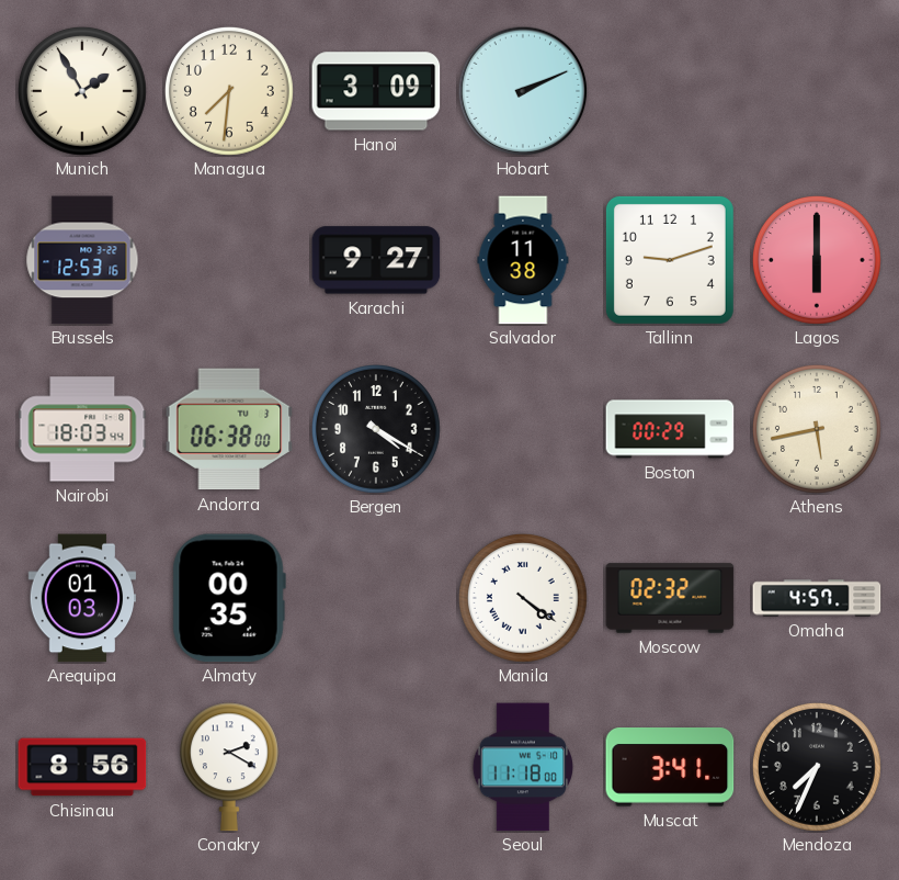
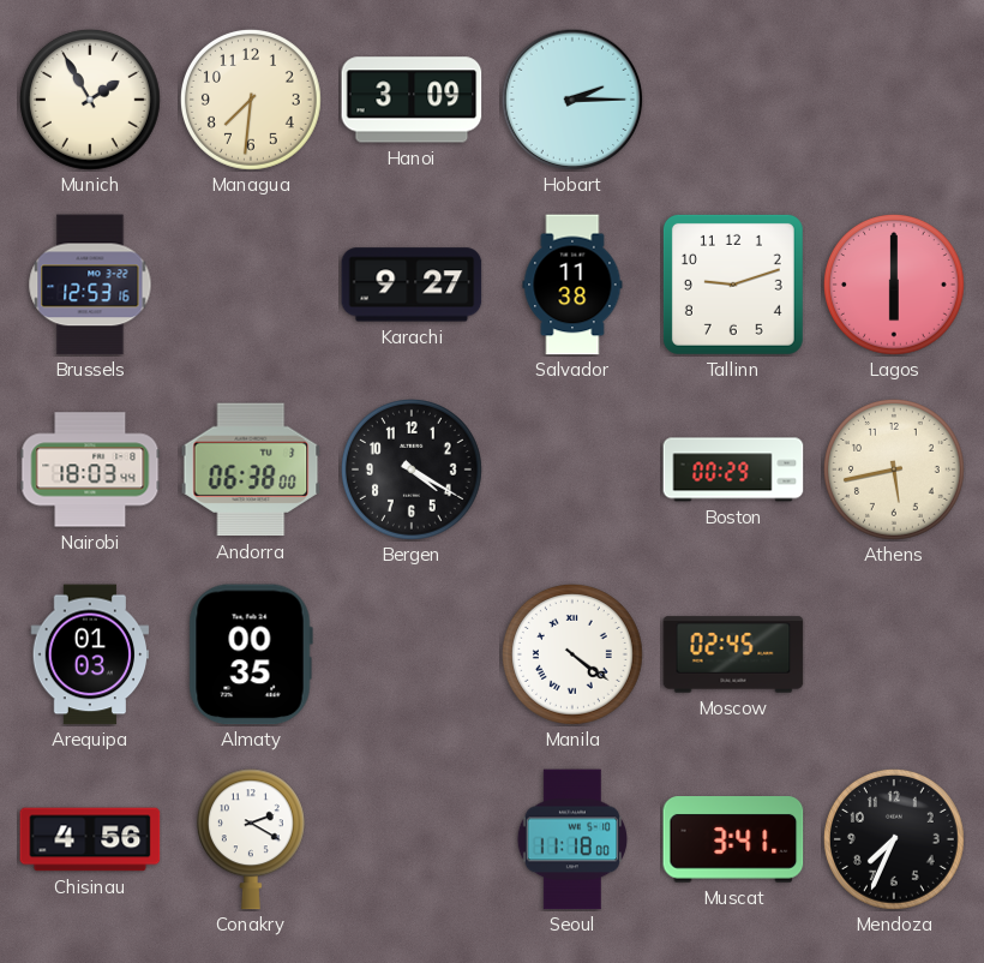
Hobart: 2:11 -> 2:15
Moscow: 02:32 -> 02:45
Omaha: 4:57 -> none
Chisinau: 8:56 -> 4:56
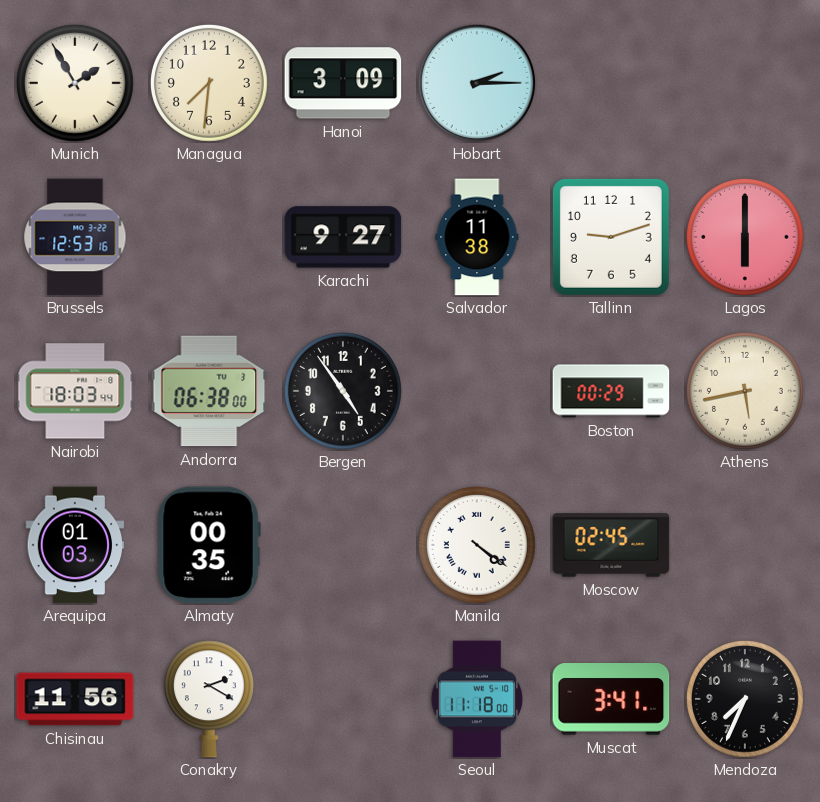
Bergen: 4:20 -> 4:54
Chisinau: 4:56 -> 11:56
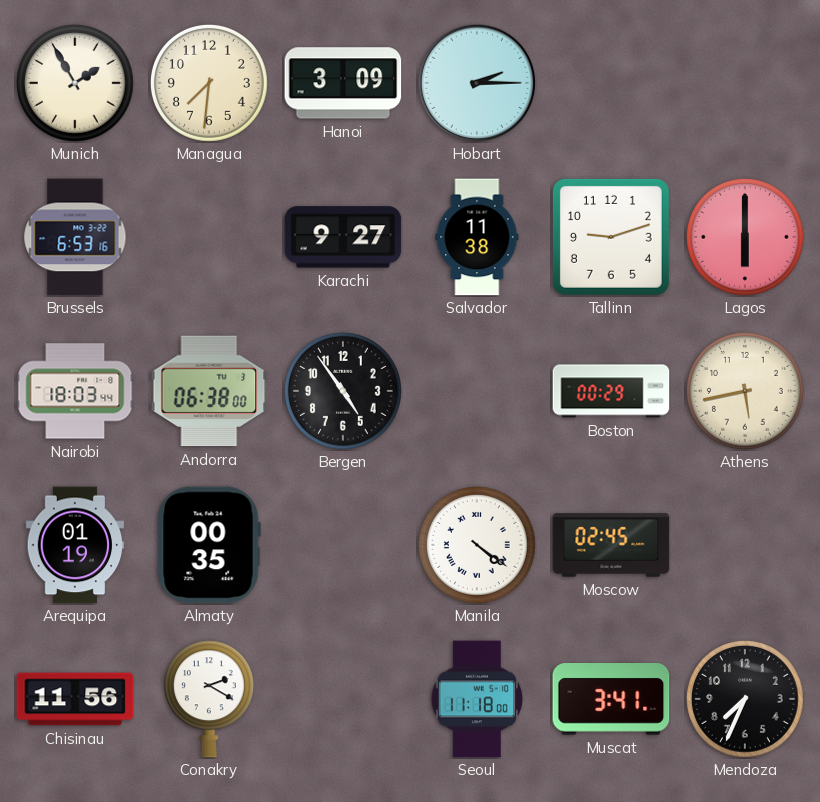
Brussels: 12:53 -> 6:53
Arequipa: 01:03 -> 01:19
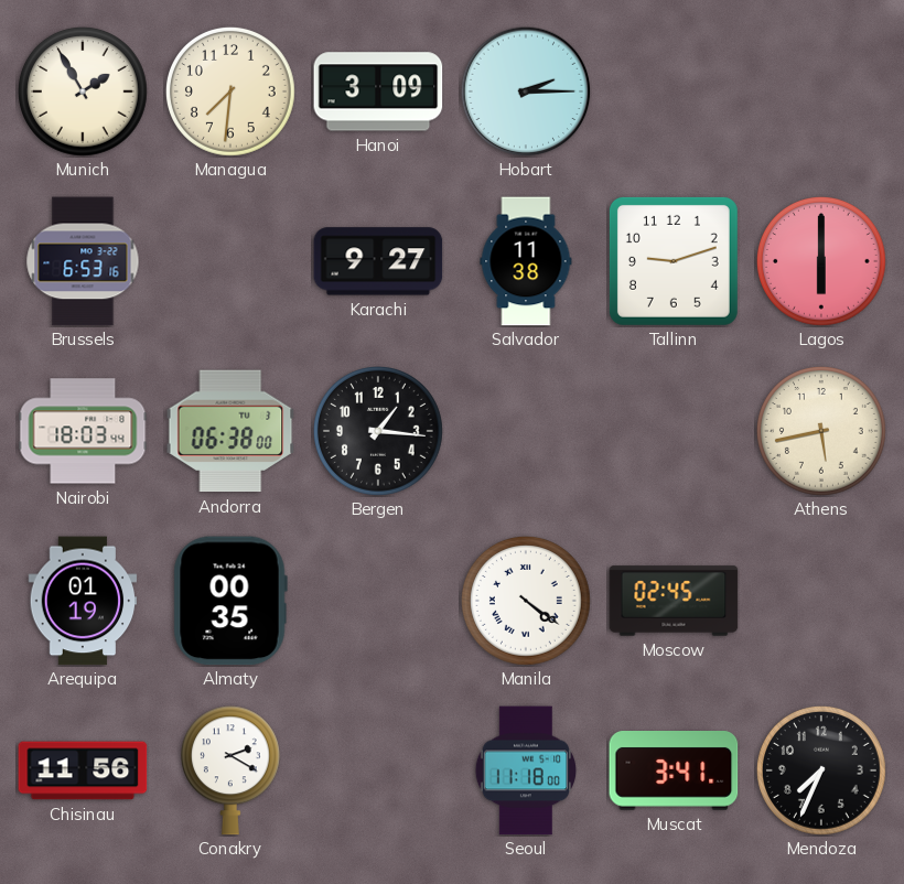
Bergen: 4:54 -> 1:16
Boston: 00:29 -> none
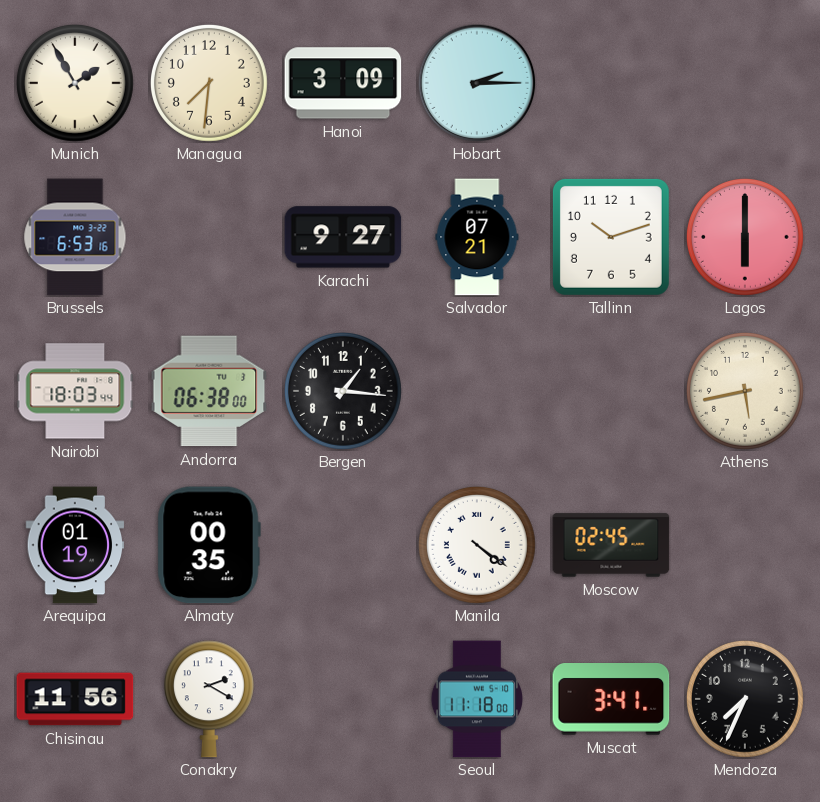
Salvador: 11:38 -> 07:21
Tallinn: 9:12 -> 10:12
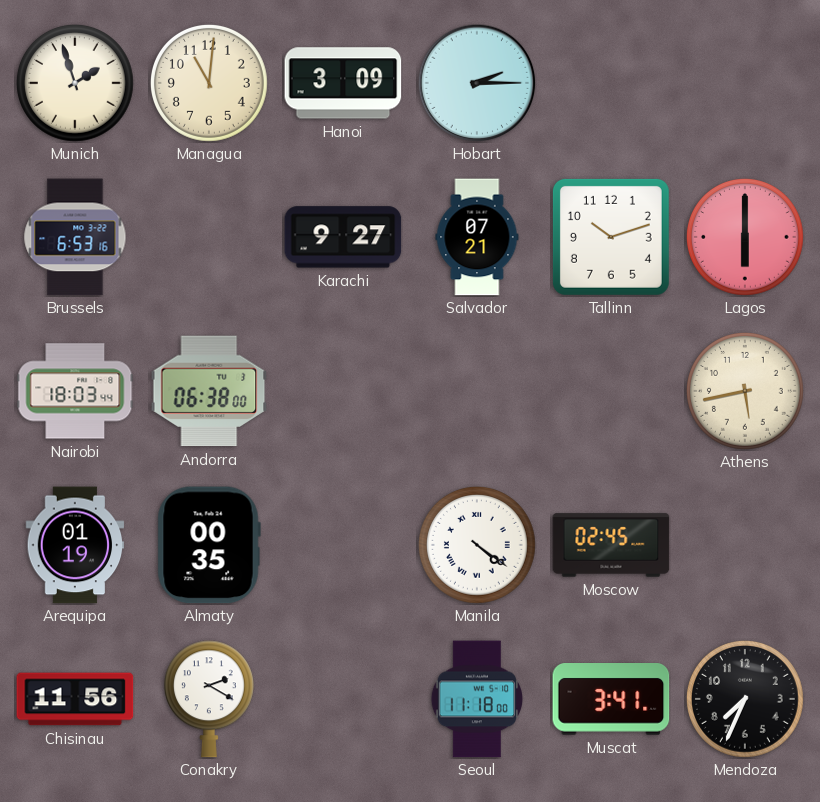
Munich: 1:55 -> 1:57
Managua: 7:31 -> 11:01
Bergen: 1:16 -> none
